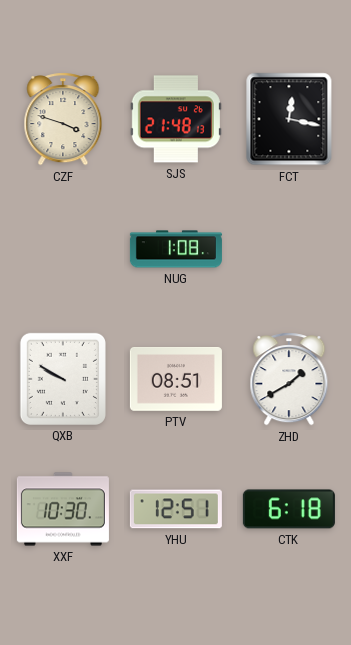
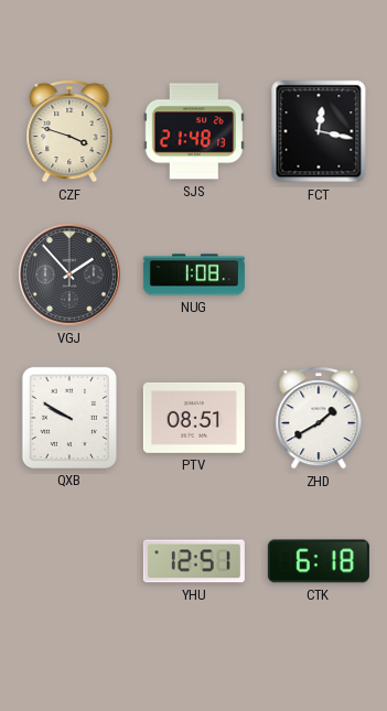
VGJ: none -> 1:53
XXF: 10:30 -> none
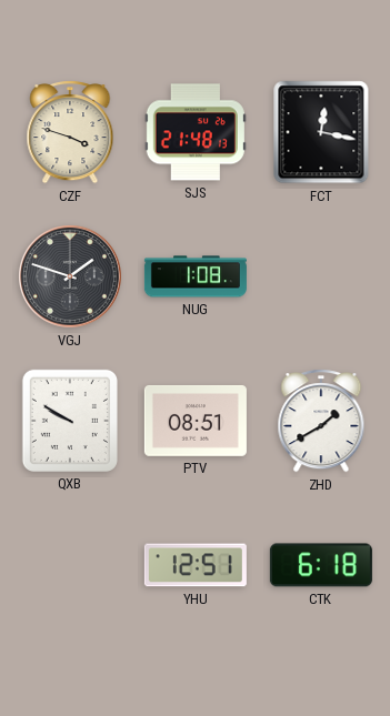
VGJ: 1:53 -> 1:48
